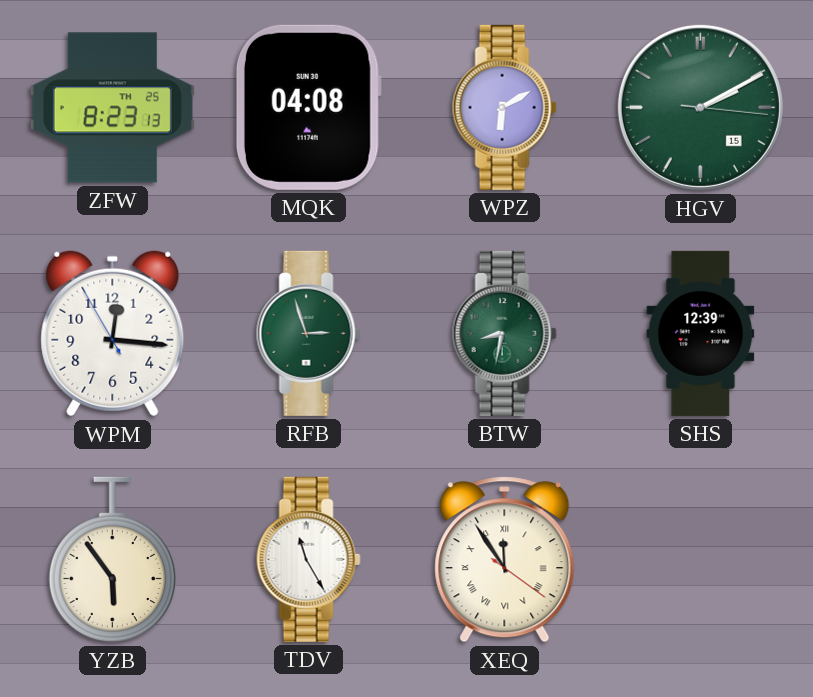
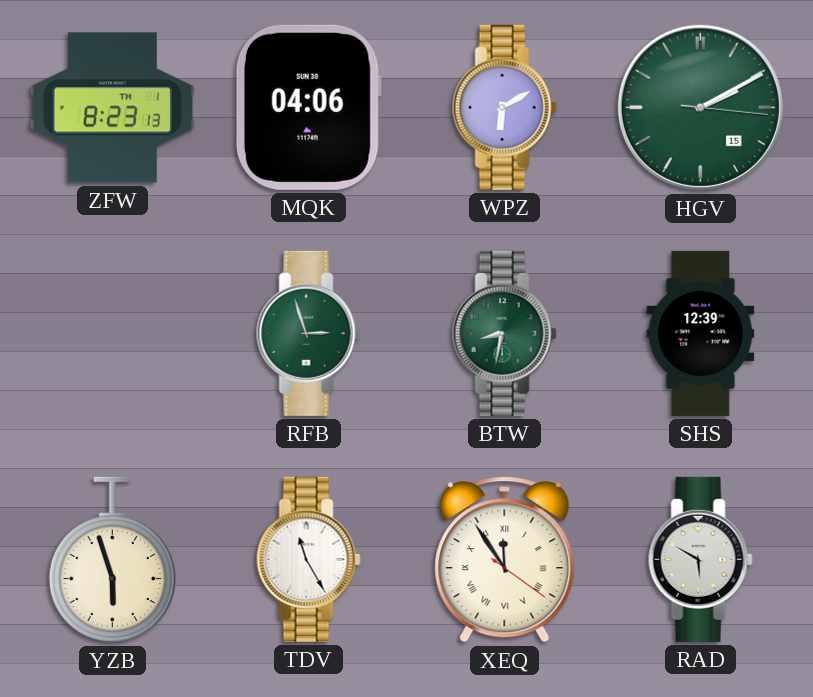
ZFW date: TH 25 -> TH 1
MQK: 04:08 -> 04:06
WPM: 12:15 -> none
YZB: 5:54 -> 5:57
RAD: none -> 5:50
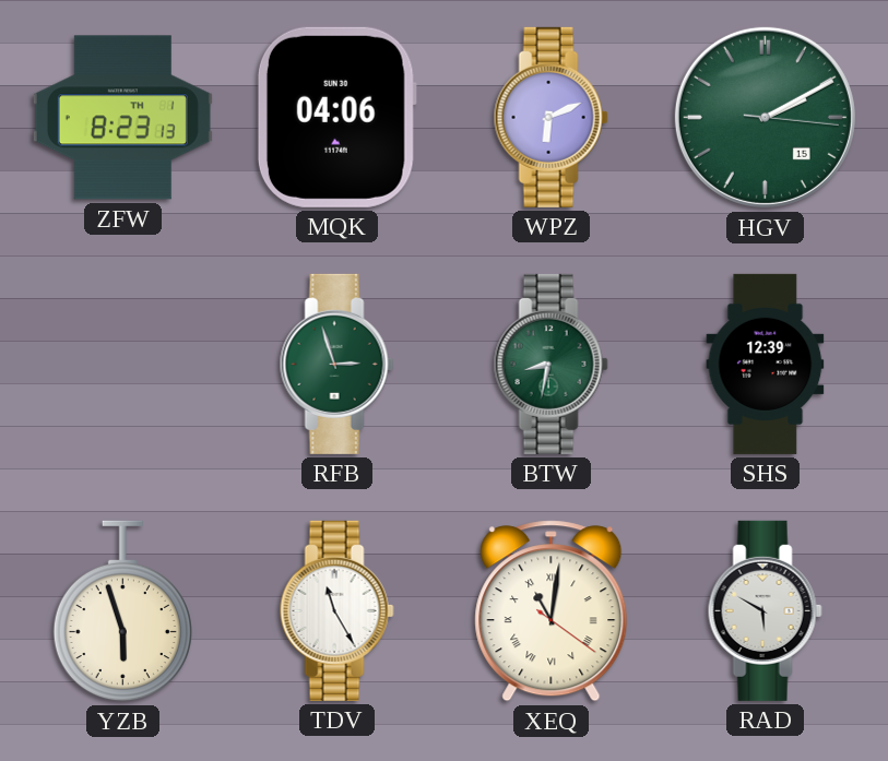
WPZ: 6:10 -> 6:11
XEQ: 11:54 -> 11:01
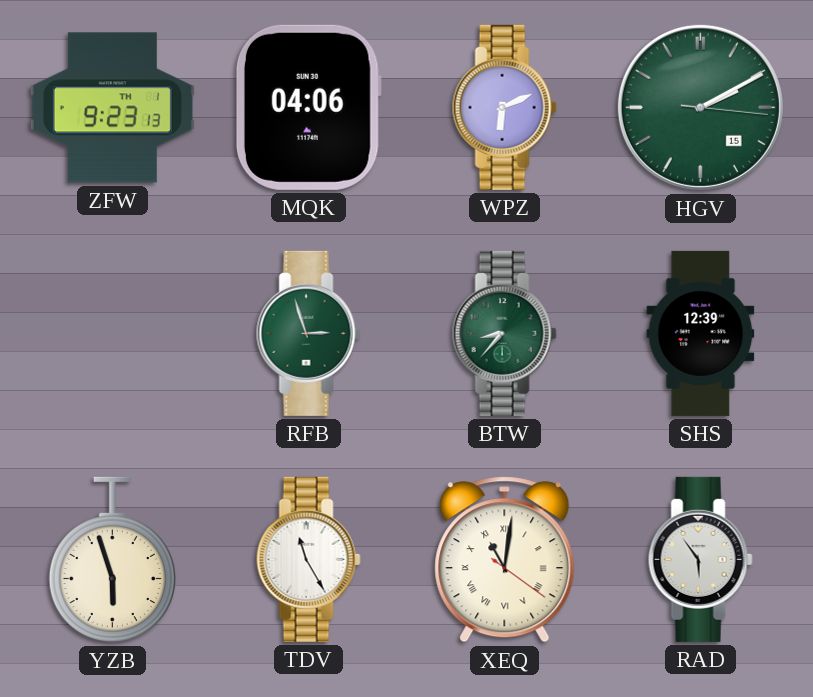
ZFW: 8:23 -> 9:23
BTW: 8:32 -> 8:37
RAD: 5:50 -> 5:54
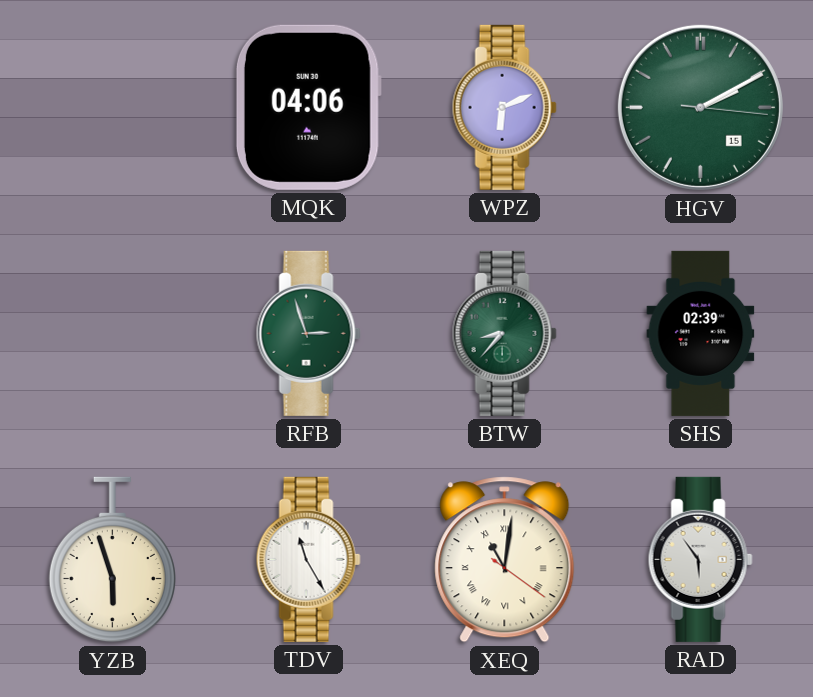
ZFW: 9:23 -> none
SHS: 12:39 -> 02:39
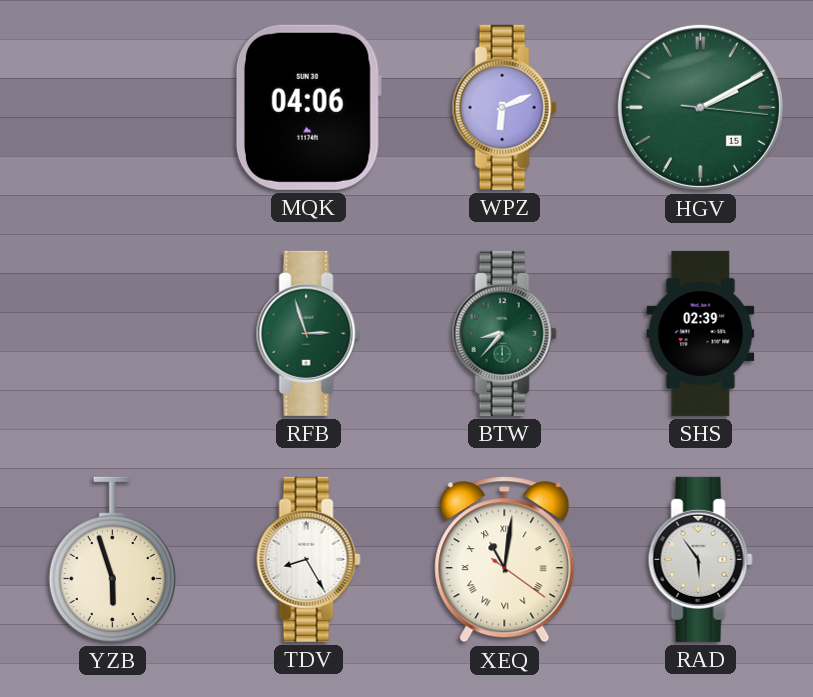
TDV: 11:25 -> 8:25
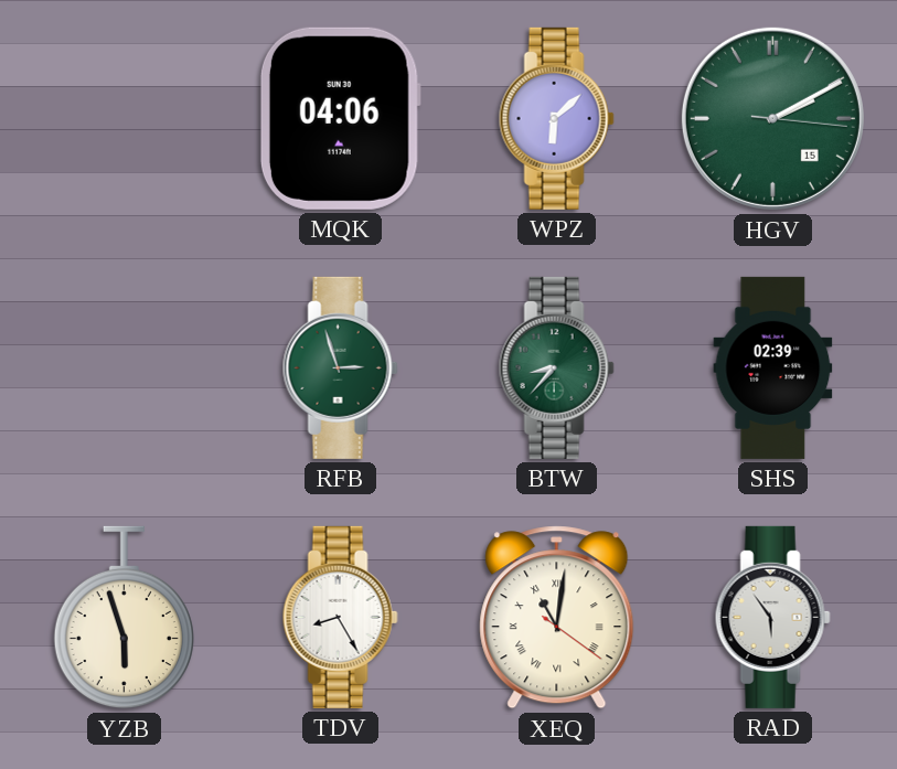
WPZ: 6:11 -> 6:08
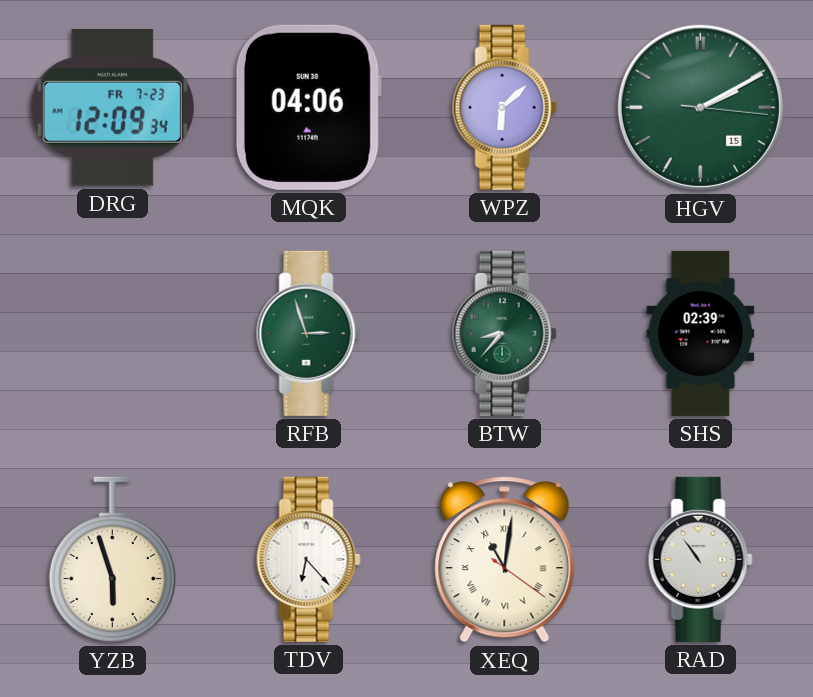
DRG: none -> 12:09
TDV: 8:25 -> 6:23
RAD: 5:54 -> 10:54
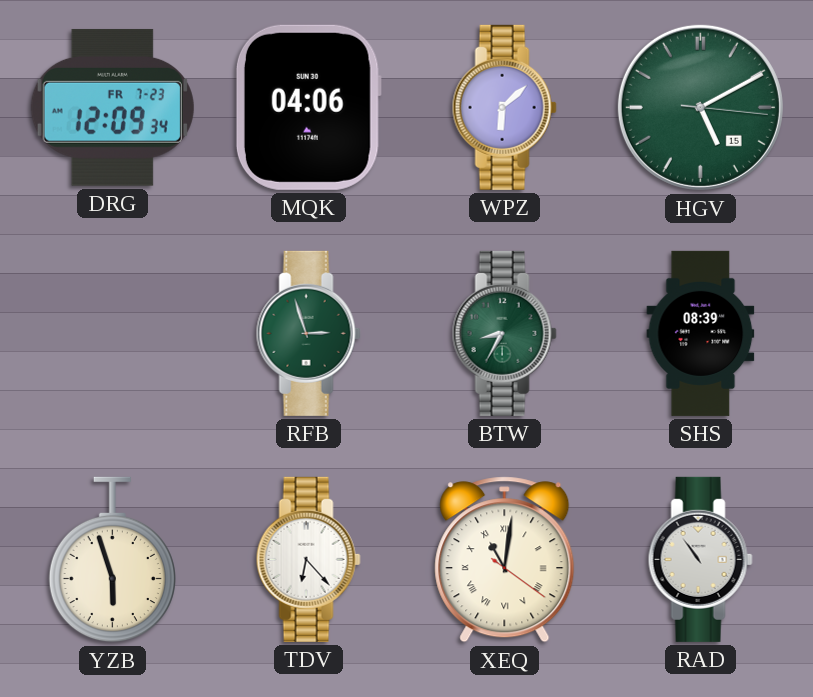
HGV: 2:10 -> 5:10
BTW: 8:37 -> 8:35
SHS: 02:39 -> 08:39
